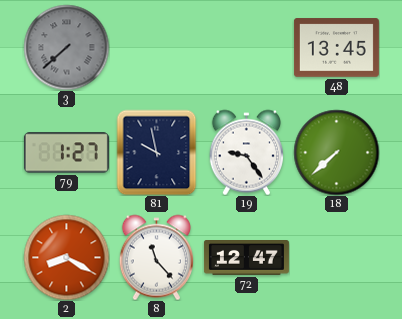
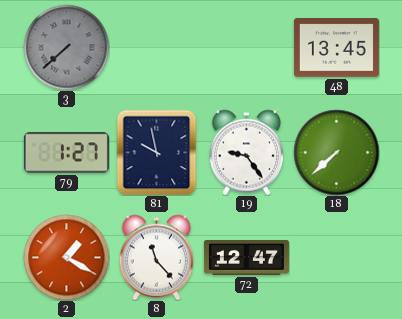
2: 8:20 -> 1:20
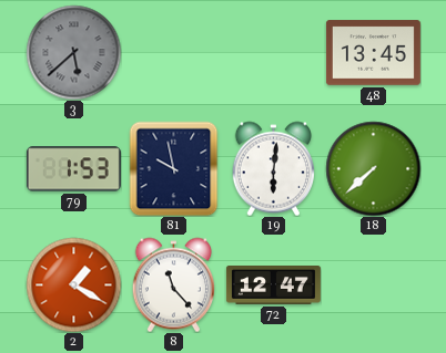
3: 7:38 -> 5:38
79: 1:27 -> 1:53
19: 9:24 -> 6:01
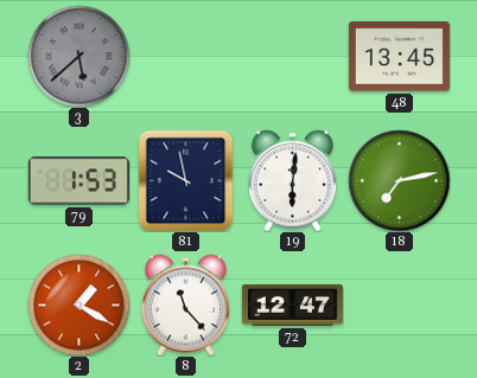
18: 7:38 -> 7:13
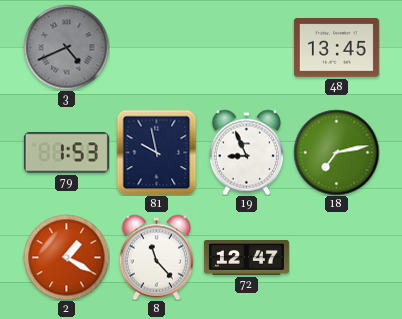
3: 5:38 -> 4:41
19: 6:01 -> 8:56
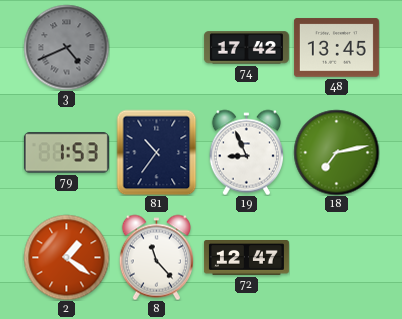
74: none -> 17:42
81: 9:58 -> 10:36
2: 1:20 -> 1:21
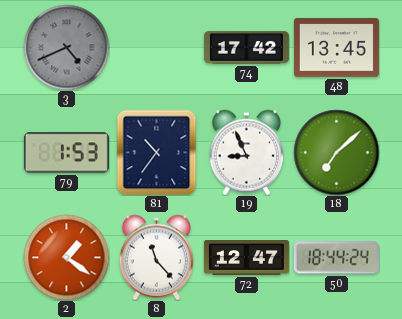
18: 7:13 -> 7:08
50: none -> 18:44
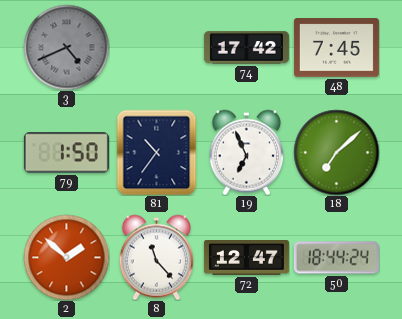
48: 13:45 -> 7:45
79: 1:53 -> 1:50
19: 8:56 -> 6:56
2: 1:21 -> 1:52
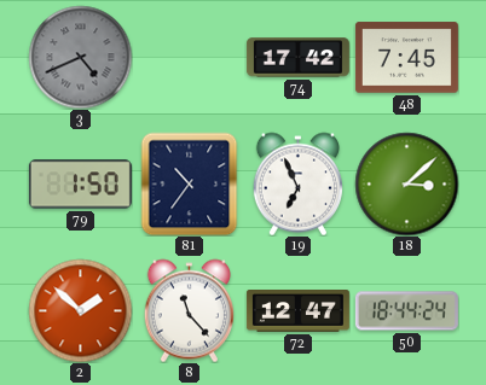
18: 7:08 -> 3:08
